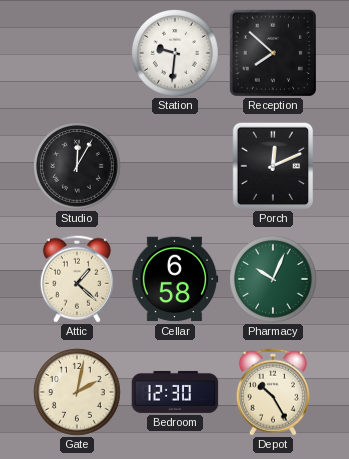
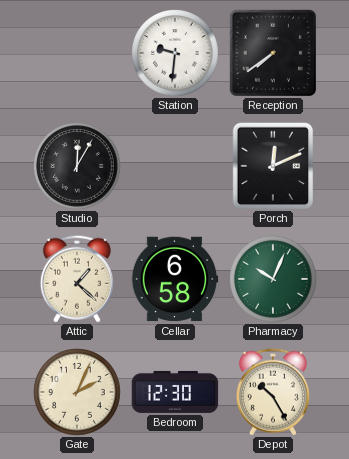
Reception: 7:52 -> 7:39
Gate: 2:02 -> 2:04
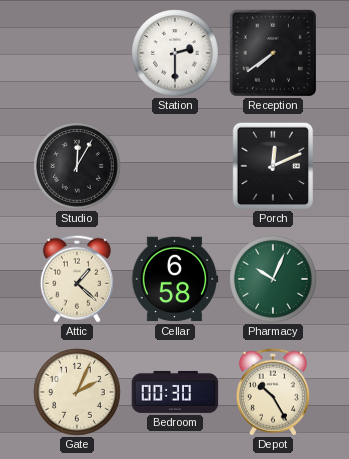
Station: 9:31 -> 2:30
Bedroom: 12:30 -> 00:30
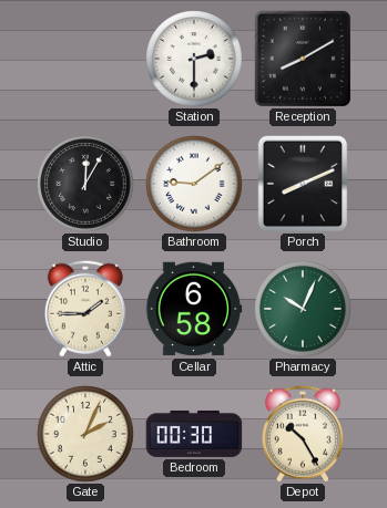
Reception: 7:39 -> 8:10
Bathroom: none -> 9:09
Porch: 12:11 -> 8:11
Attic: 1:22 -> 1:45
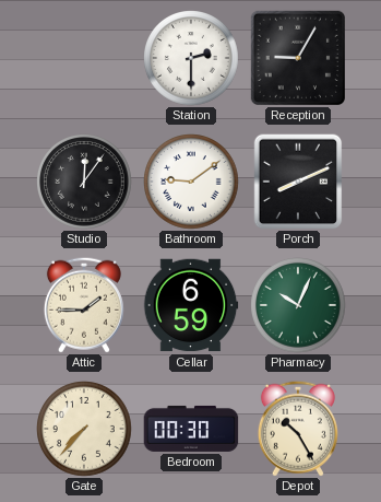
Reception: 8:10 -> 9:05
Studio: 12:05 -> 12:06
Cellar: 6:58 -> 6:59
Gate: 2:04 -> 7:37
